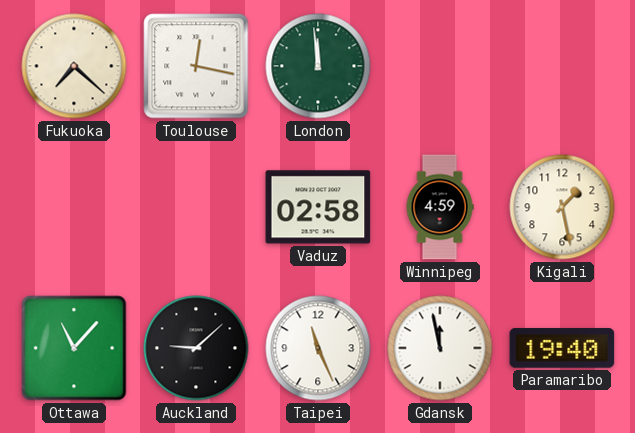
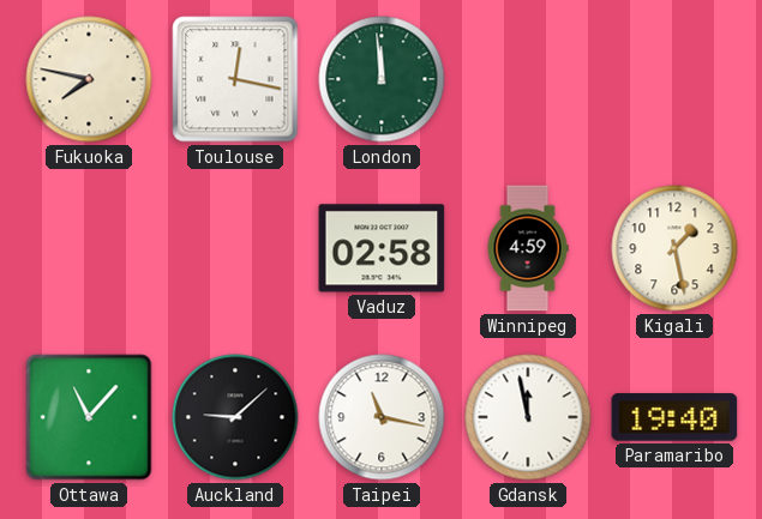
Fukuoka: 7:22 -> 7:47
Taipei: 11:26 -> 11:17
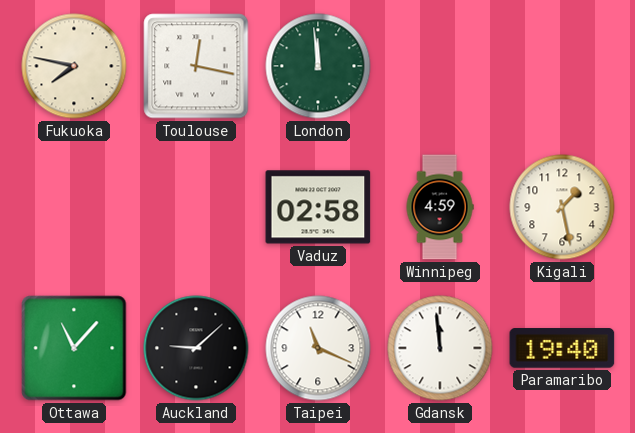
Taipei: 11:17 -> 11:19
Gdansk: 11:58 -> 11:59
